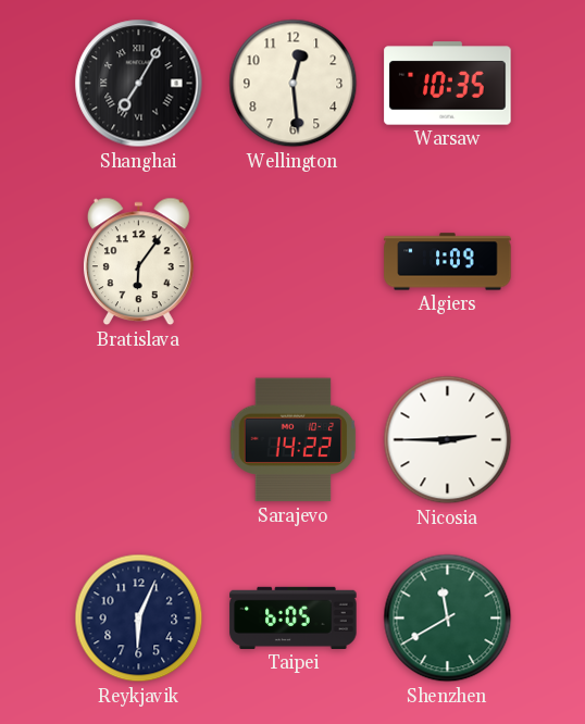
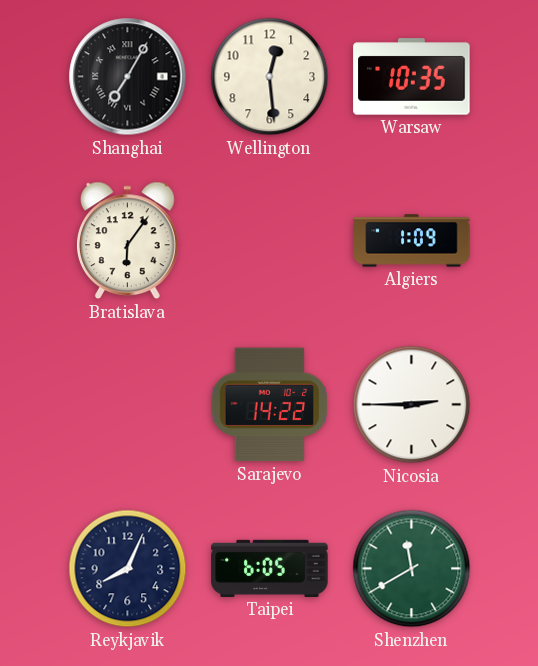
Reykjavik: 6:04 -> 8:04
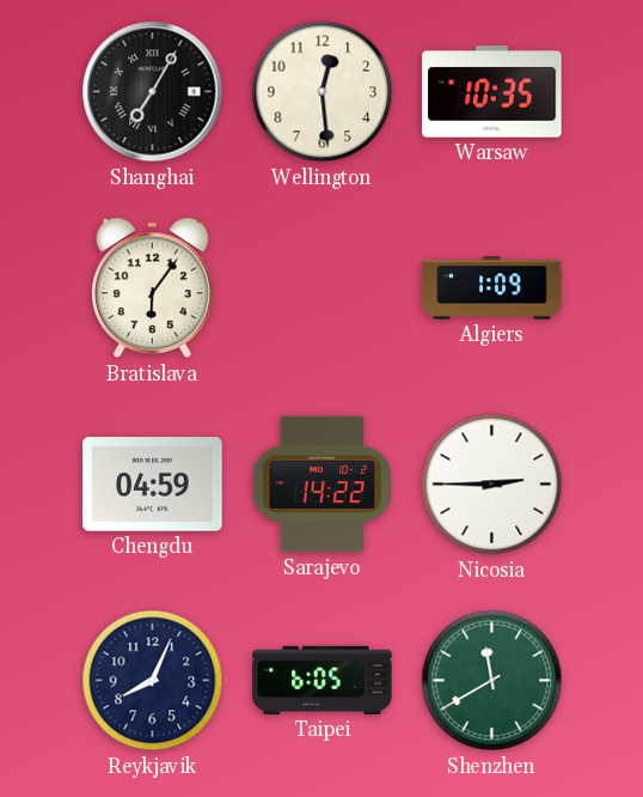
Chengdu: none -> 04:59
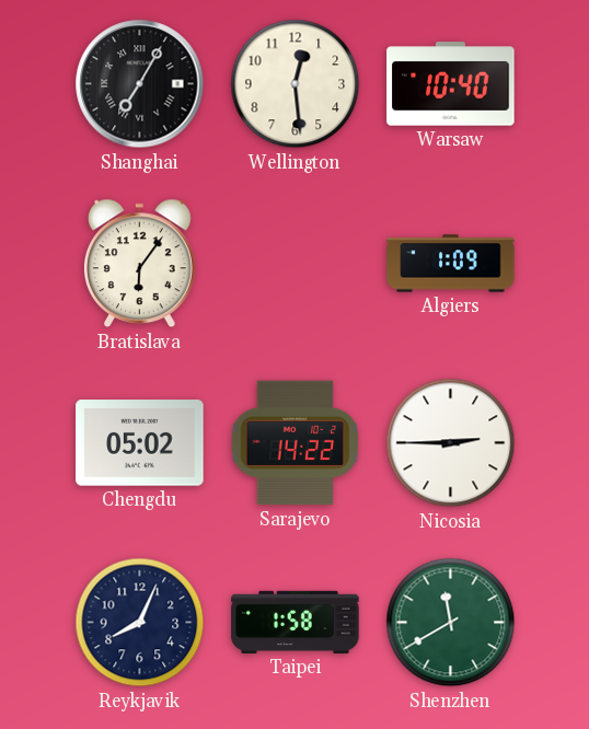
Warsaw: 10:35 -> 10:40
Chengdu: 04:59 -> 05:02
Taipei: 6:05 -> 1:58
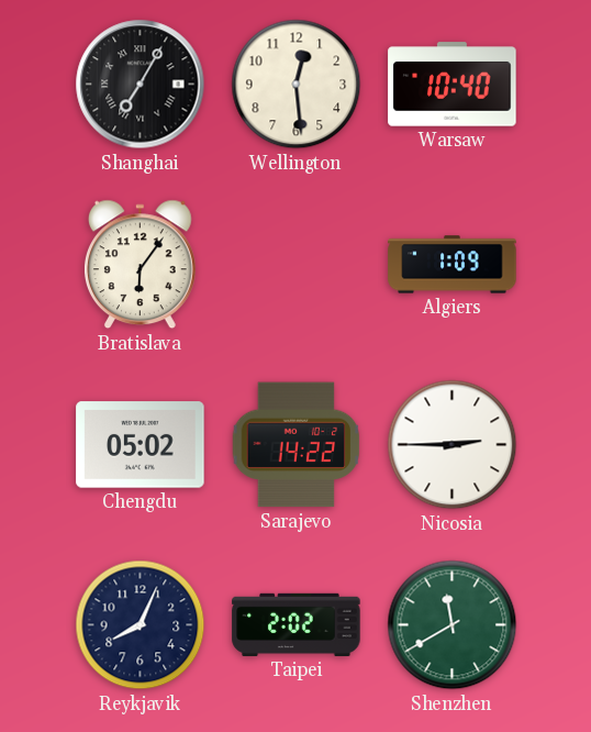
Taipei: 1:58 -> 2:02
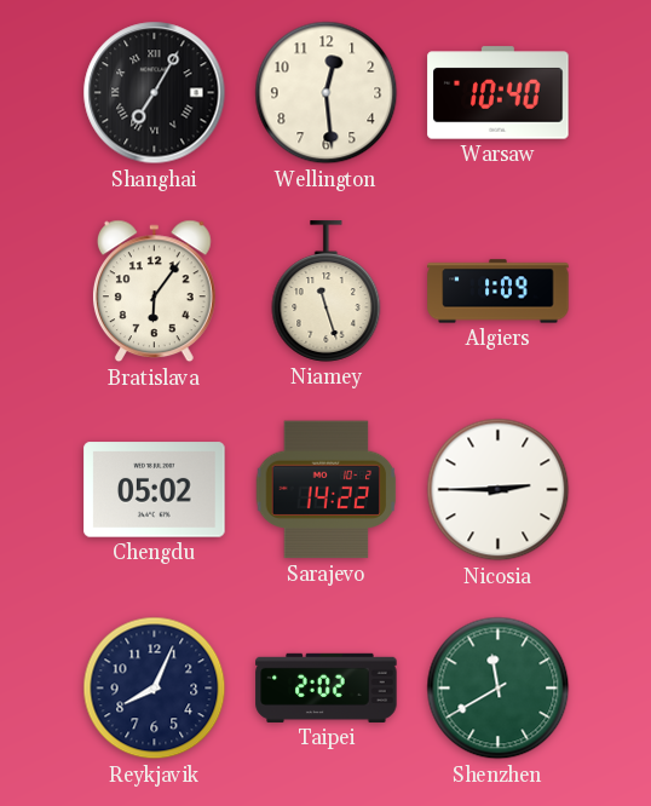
Niamey: none -> 11:27
